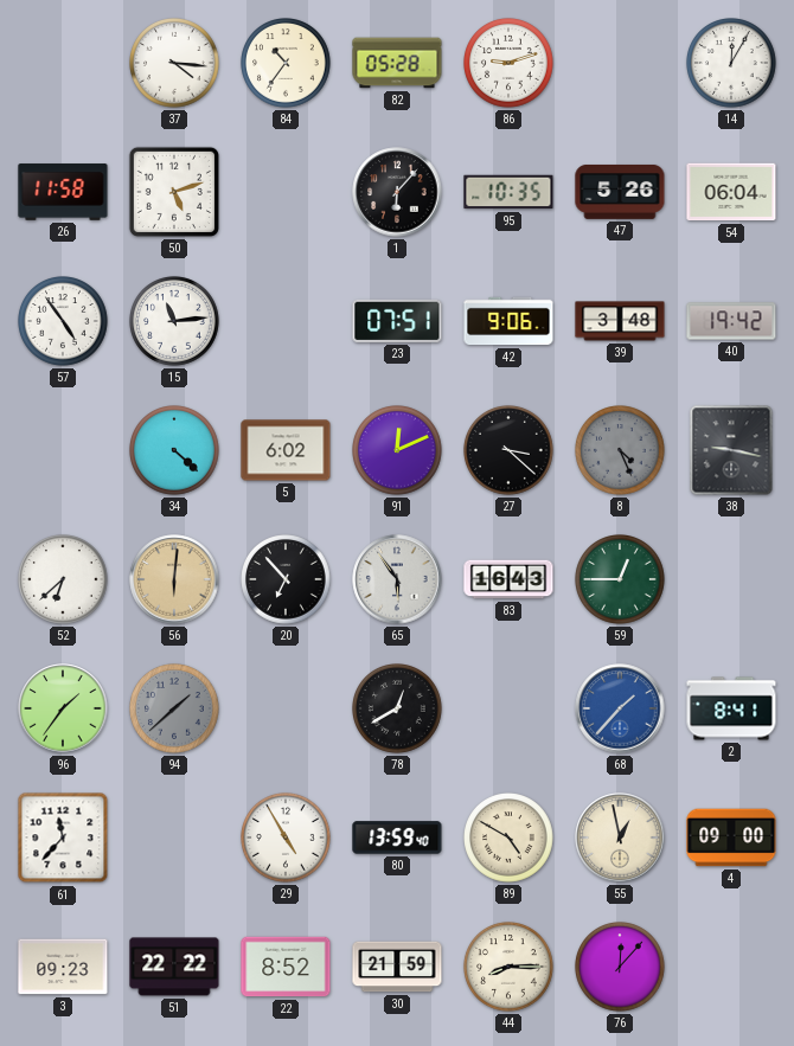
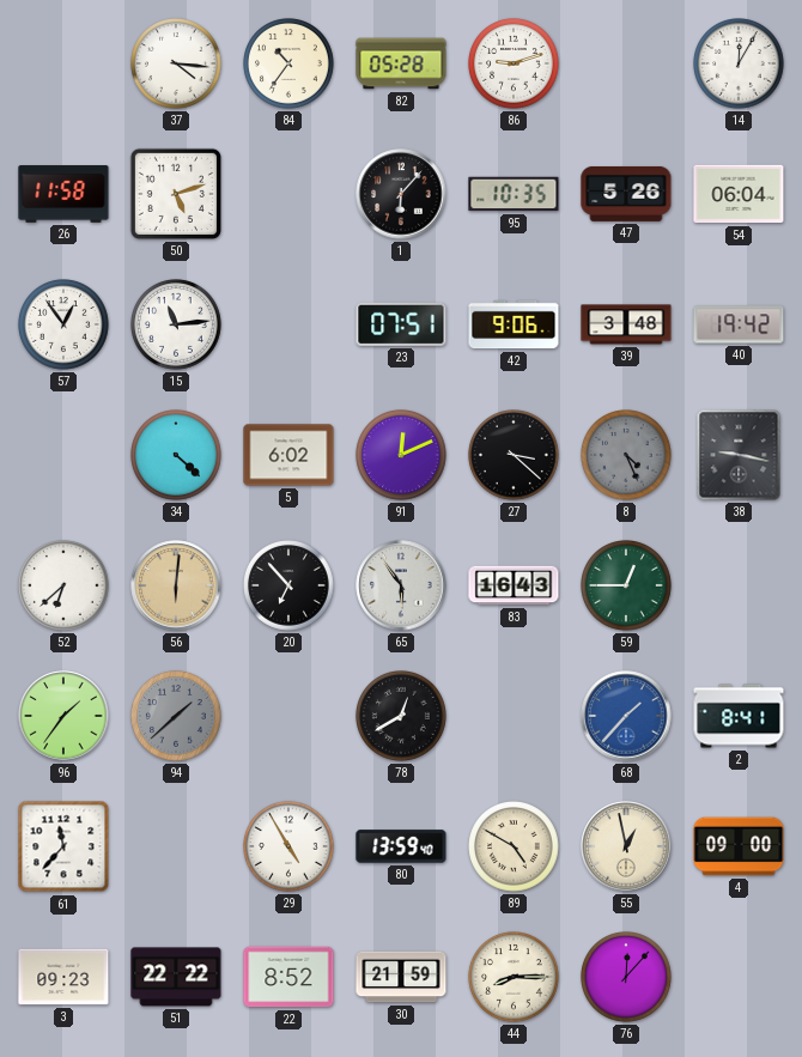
57: 4:54 -> 12:54
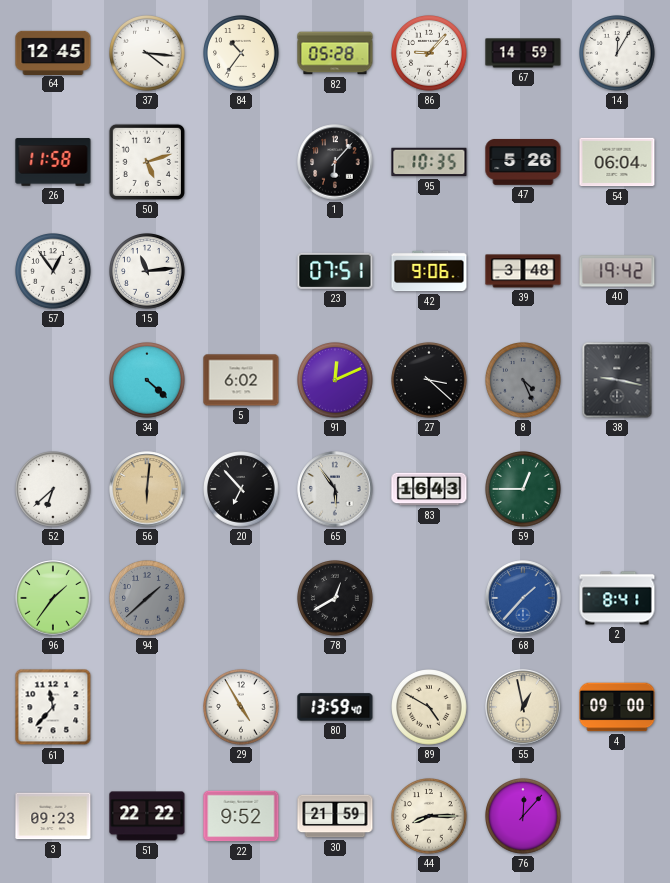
64: none -> 12:45
86: 9:12 -> 9:07
67: none -> 14:59
22: 8:52 -> 9:52
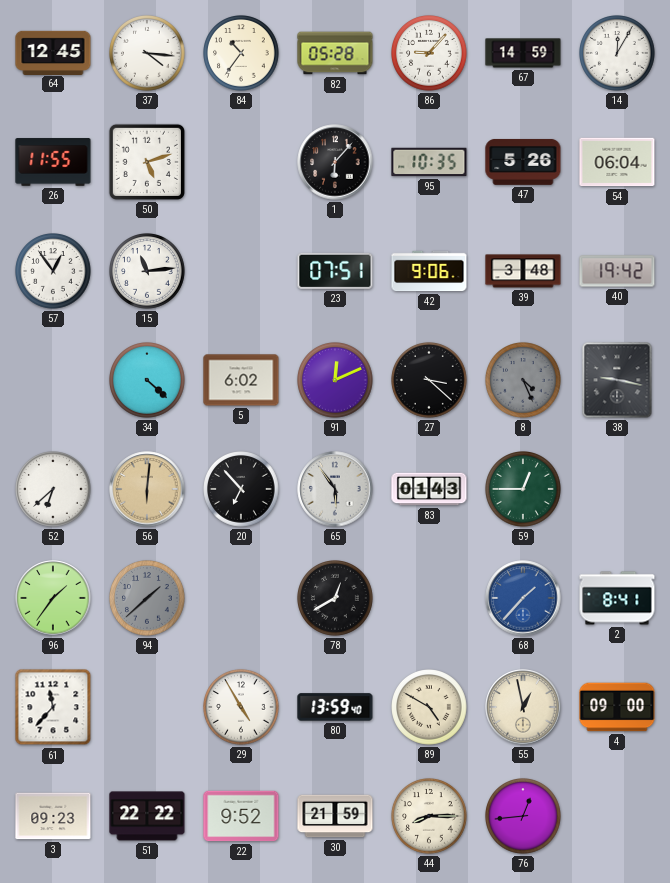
26: 11:58 -> 11:55
83: 16:43 -> 01:43
76: 12:07 -> 12:44
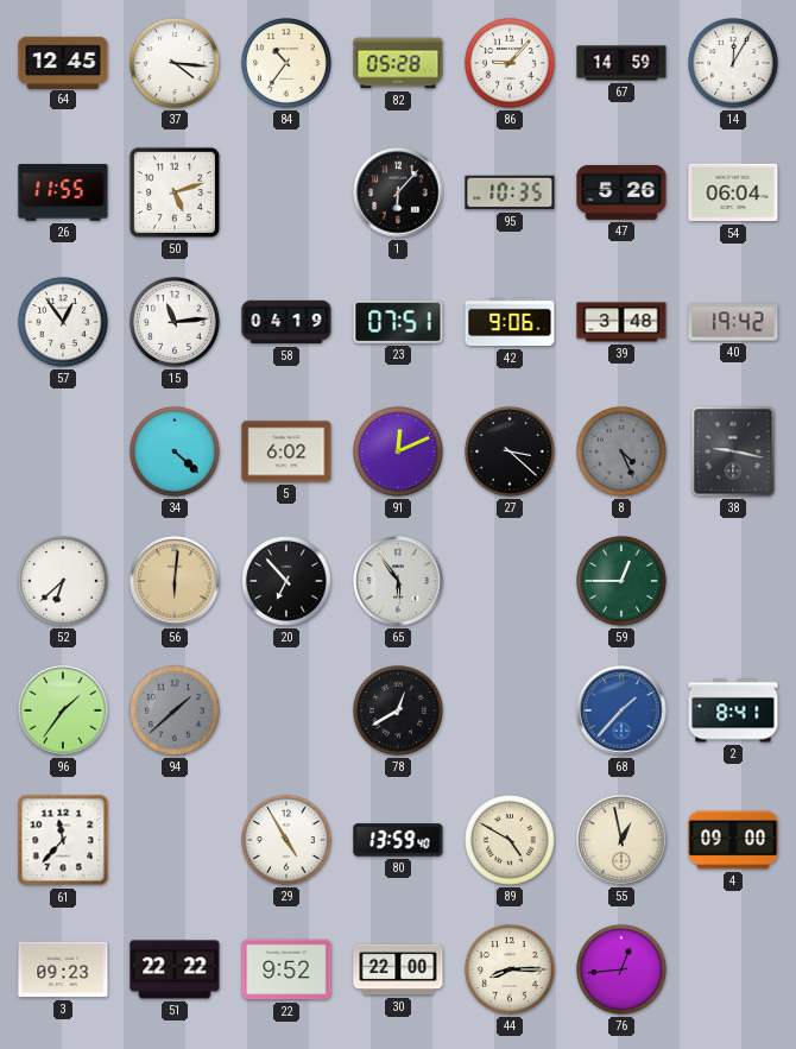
58: none -> 04:19
83: 01:43 -> none
30: 21:59 -> 22:00
